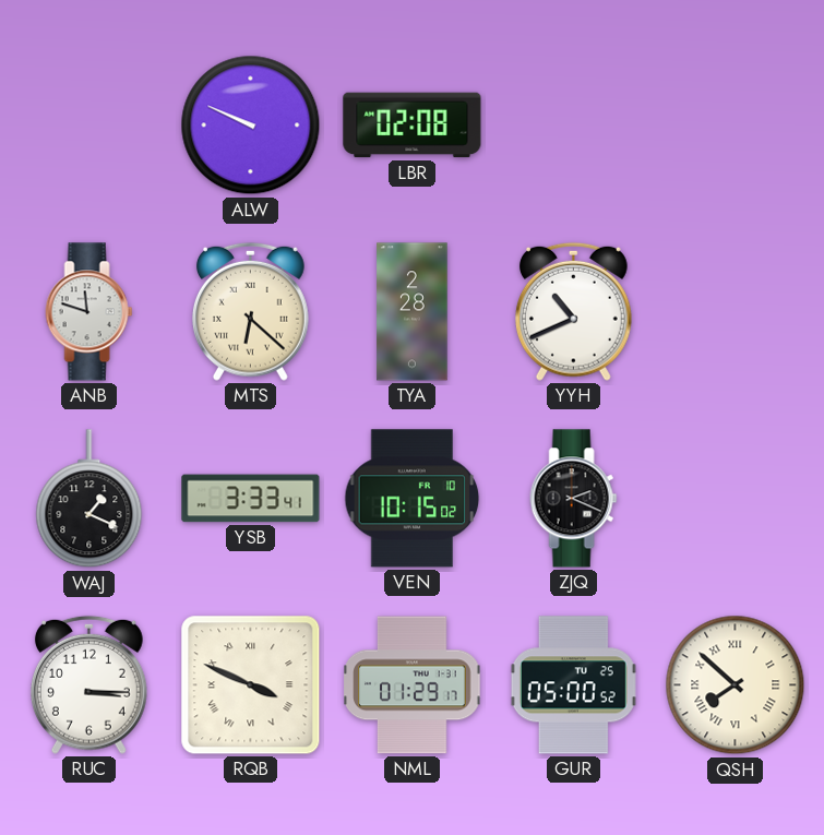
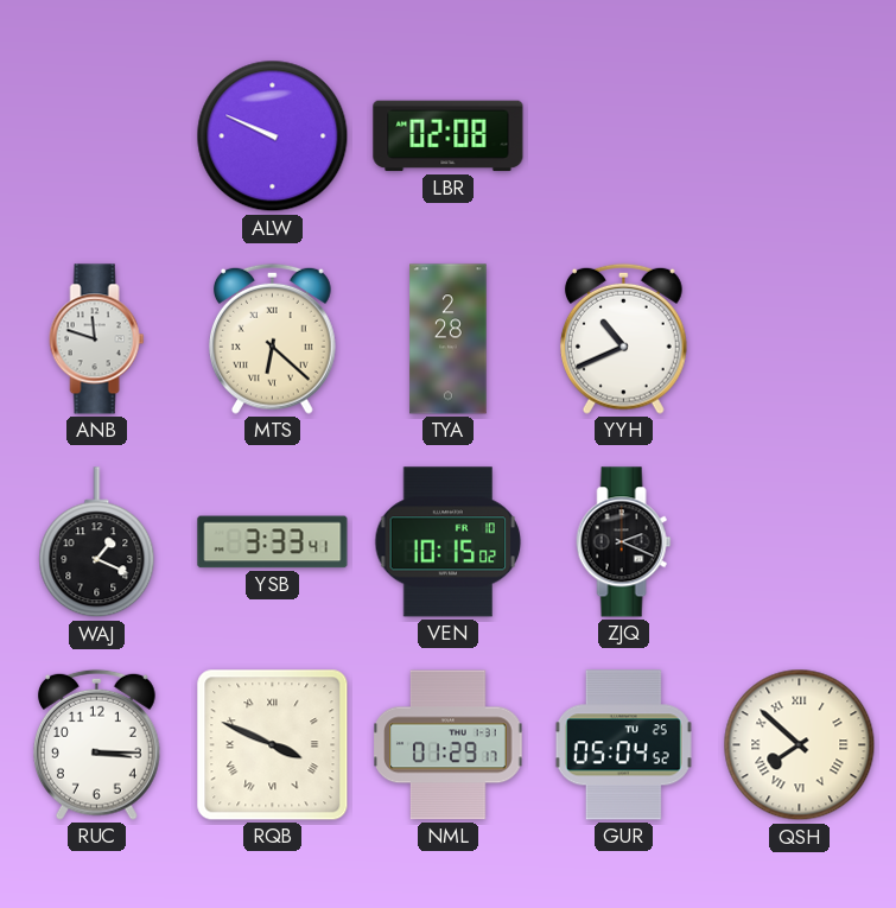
GUR: 05:00 -> 05:04
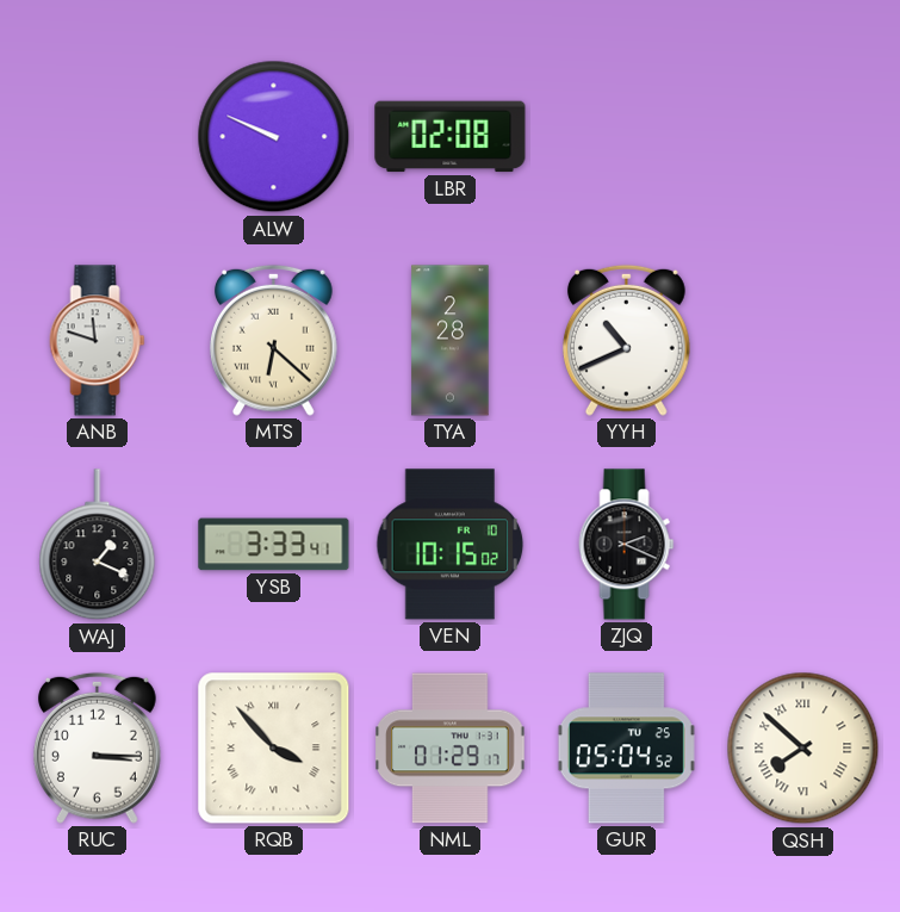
RQB: 3:49 -> 3:53
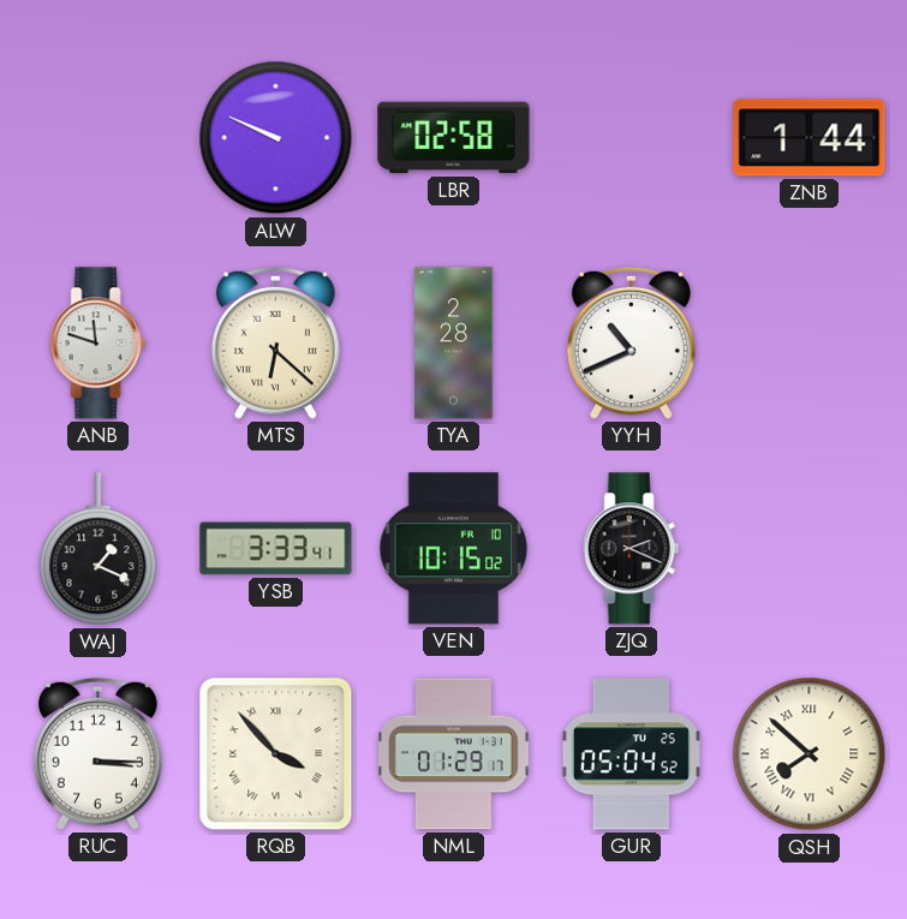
LBR: 02:08 -> 02:58
ZNB: none -> 1:44
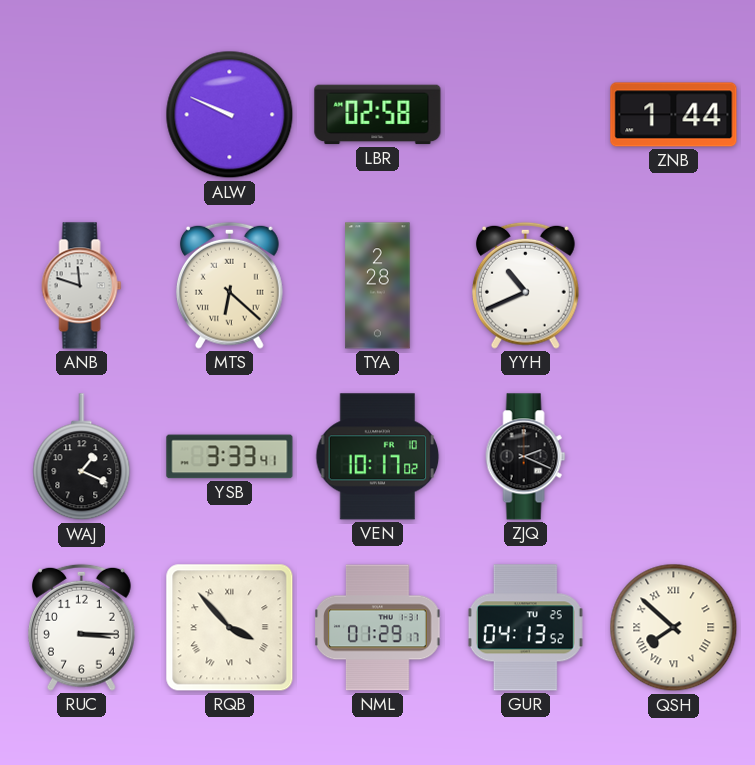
VEN: 10:15 -> 10:17
GUR: 05:04 -> 04:13
